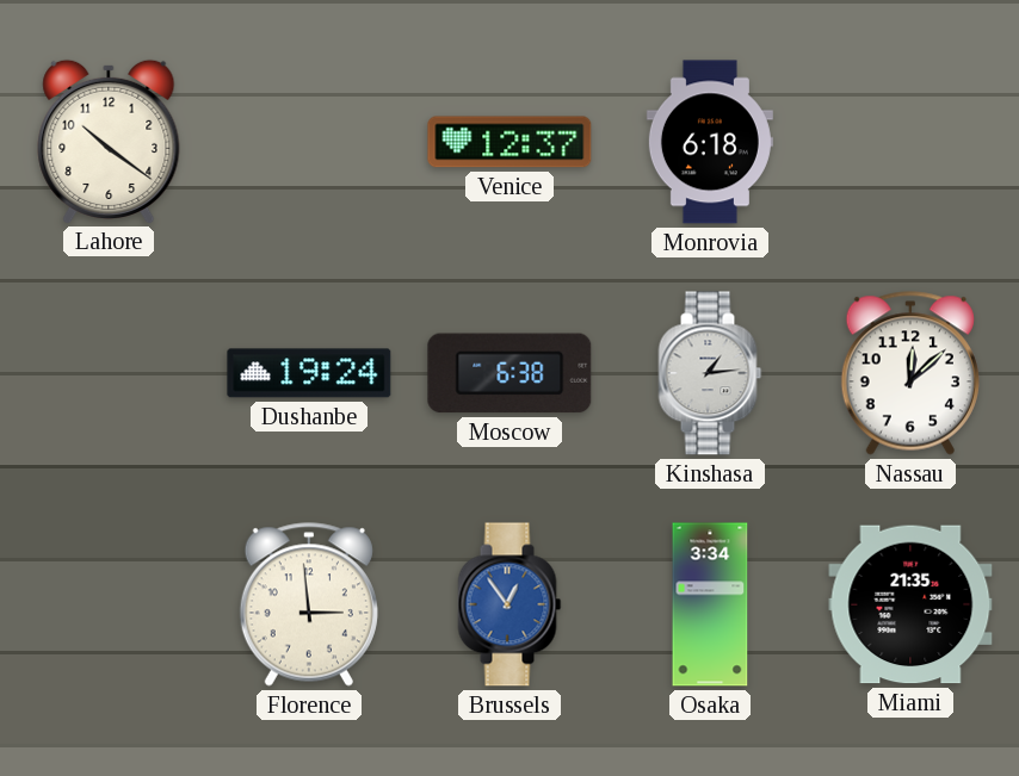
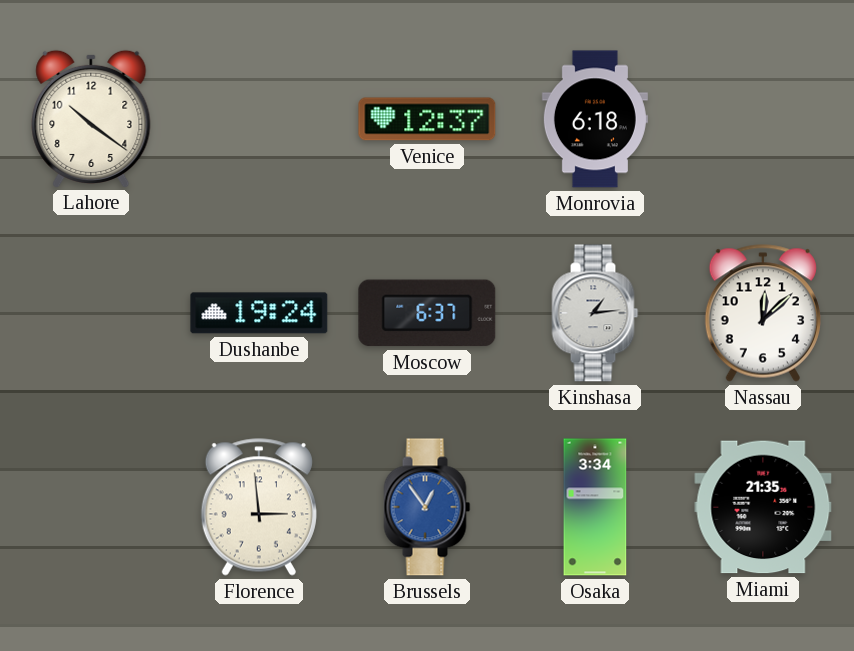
Moscow: 6:38 -> 6:37
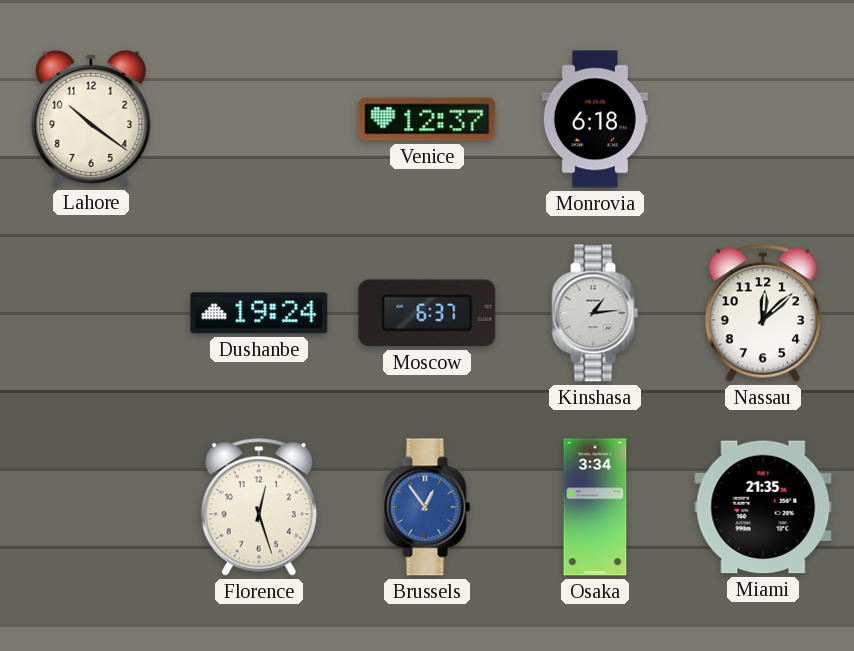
Florence: 2:59 -> 12:27
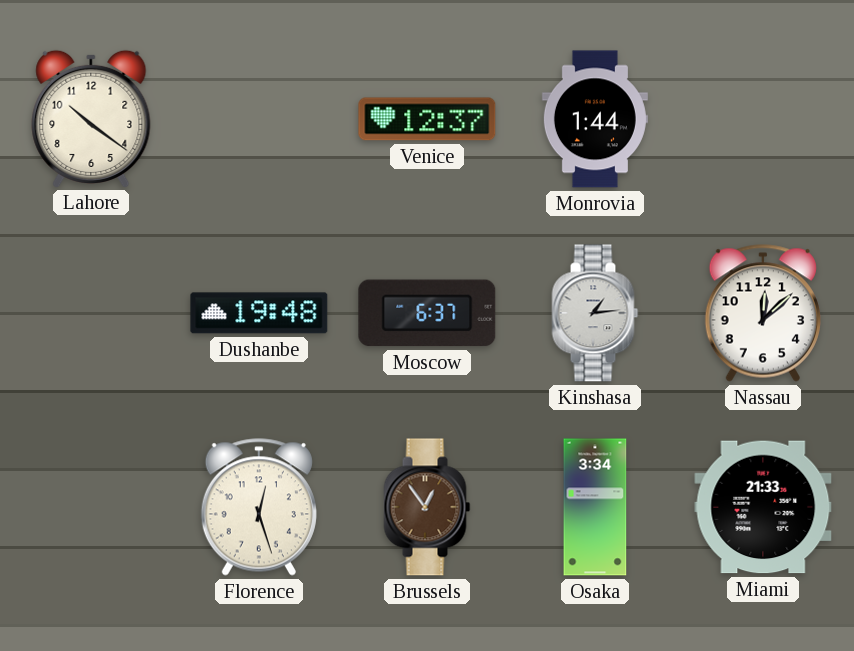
Monrovia: 6:18 -> 1:44
Dushanbe: 19:24 -> 19:48
Brussels dial: blue -> brown
Miami: 21:35 -> 21:33
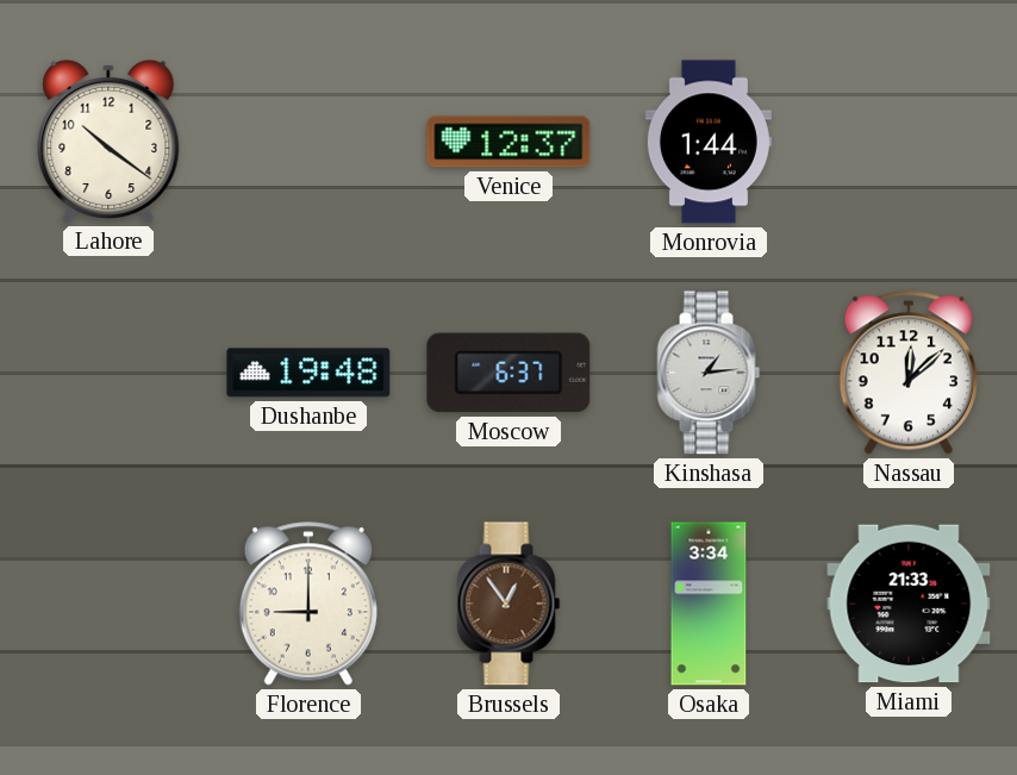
Florence: 12:27 -> 9:00
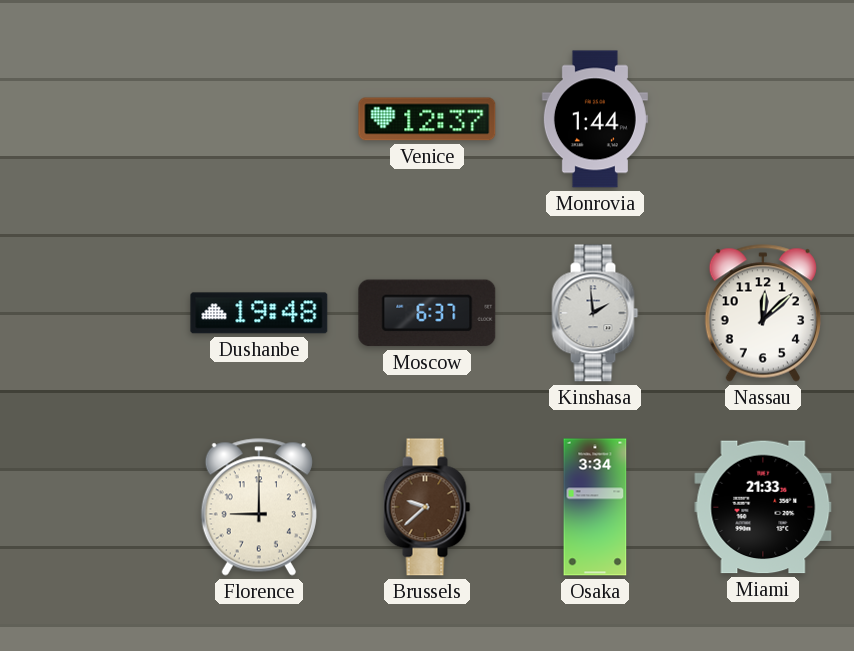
Lahore: 10:21 -> none
Kinshasa: 1:14 -> 1:59
Brussels: 12:54 -> 9:38
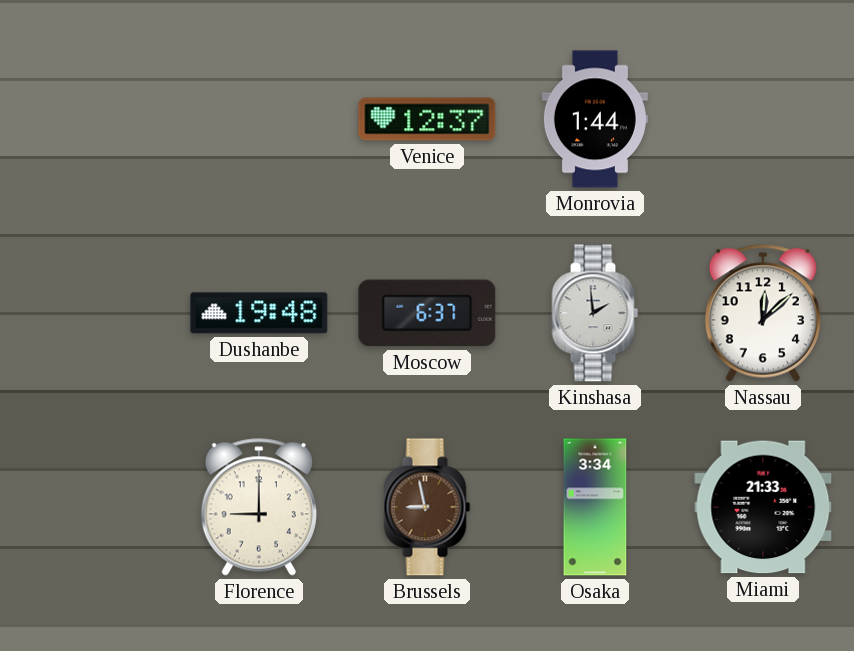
Brussels: 9:38 -> 8:58
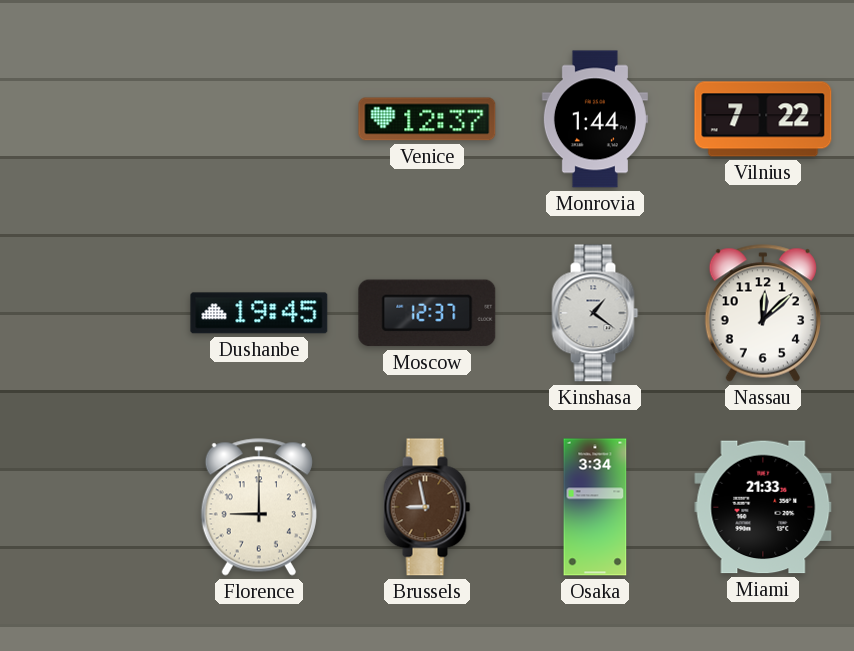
Vilnius: none -> 7:22
Dushanbe: 19:48 -> 19:45
Moscow: 6:37 -> 12:37
Kinshasa: 1:59 -> 1:21
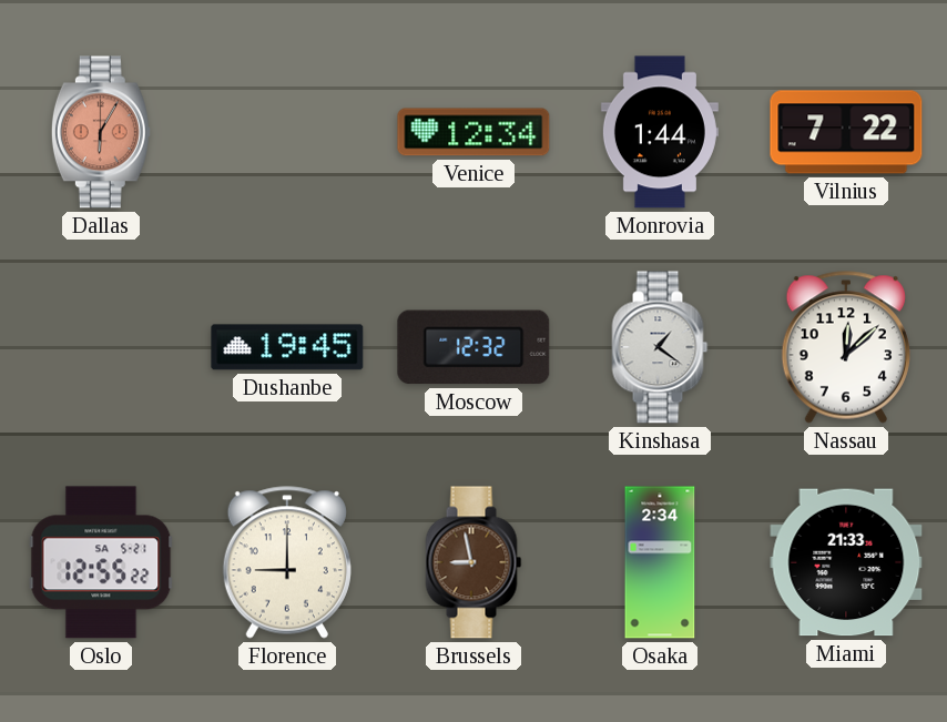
Dallas: none -> 6:05
Venice: 12:37 -> 12:34
Moscow: 12:37 -> 12:32
Oslo: none -> 12:55
Osaka: 3:34 -> 2:34
